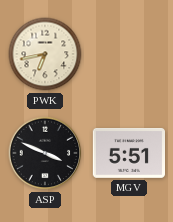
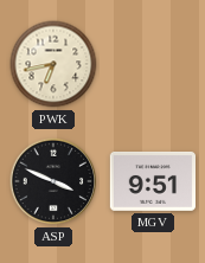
MGV: 5:51 -> 9:51
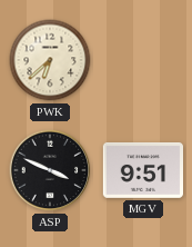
PWK: 6:43 -> 6:38
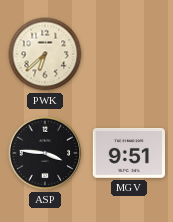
ASP: 3:49 -> 3:46
